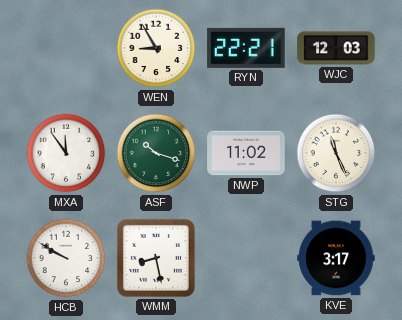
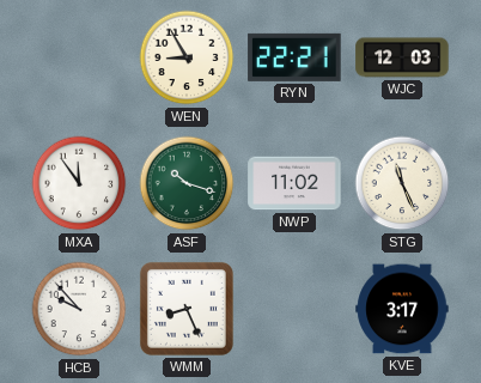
HCB: 9:50 -> 9:53
WMM: 8:28 -> 8:26
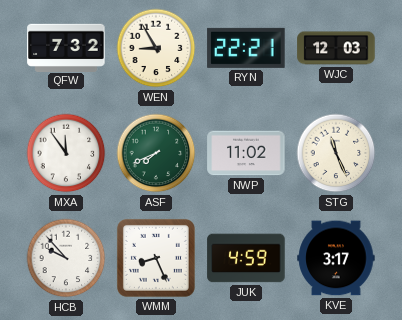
QFW: none -> 7:32
ASF: 10:18 -> 7:41
JUK: none -> 4:59
